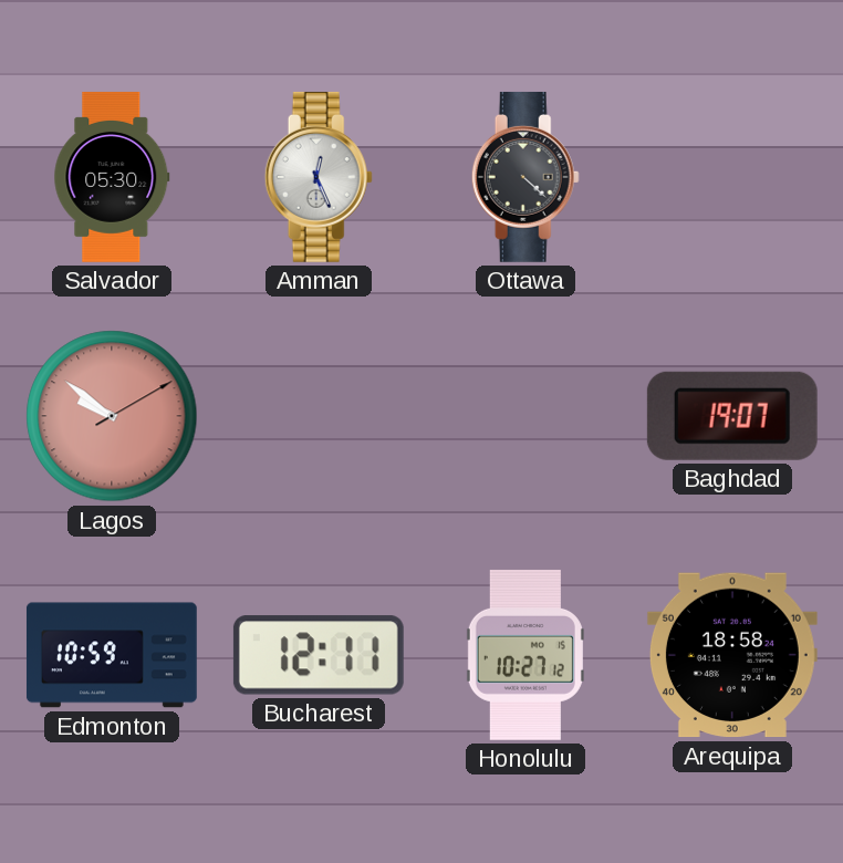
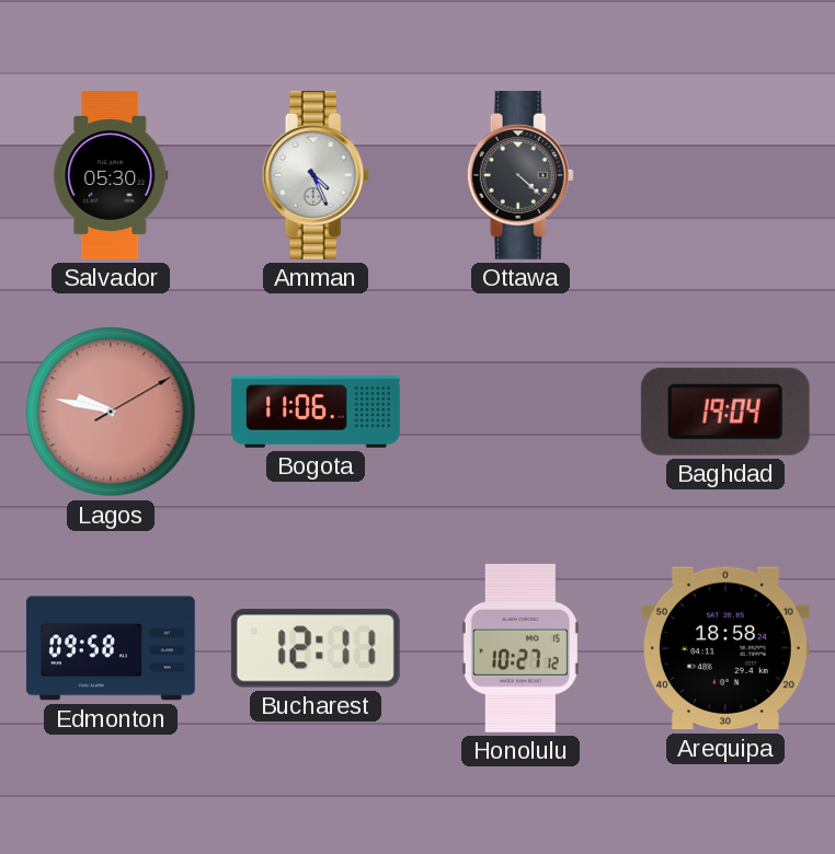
Amman: 12:26 -> 4:26
Lagos: 9:51 -> 9:47
Bogota: none -> 11:06
Baghdad: 19:07 -> 19:04
Edmonton: 10:59 -> 09:58
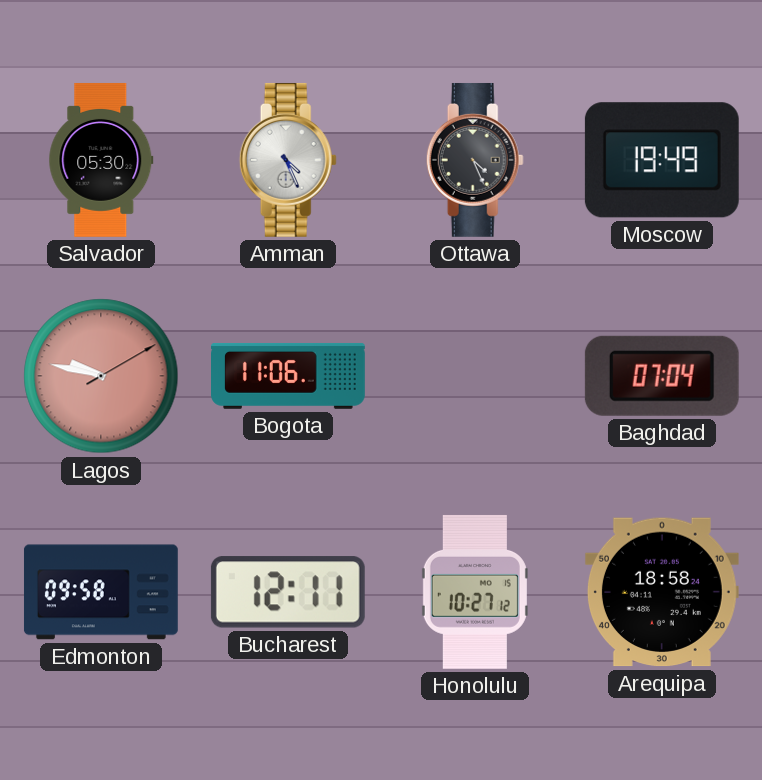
Ottawa: 4:22 -> 4:26
Moscow: none -> 19:49
Baghdad: 19:04 -> 07:04
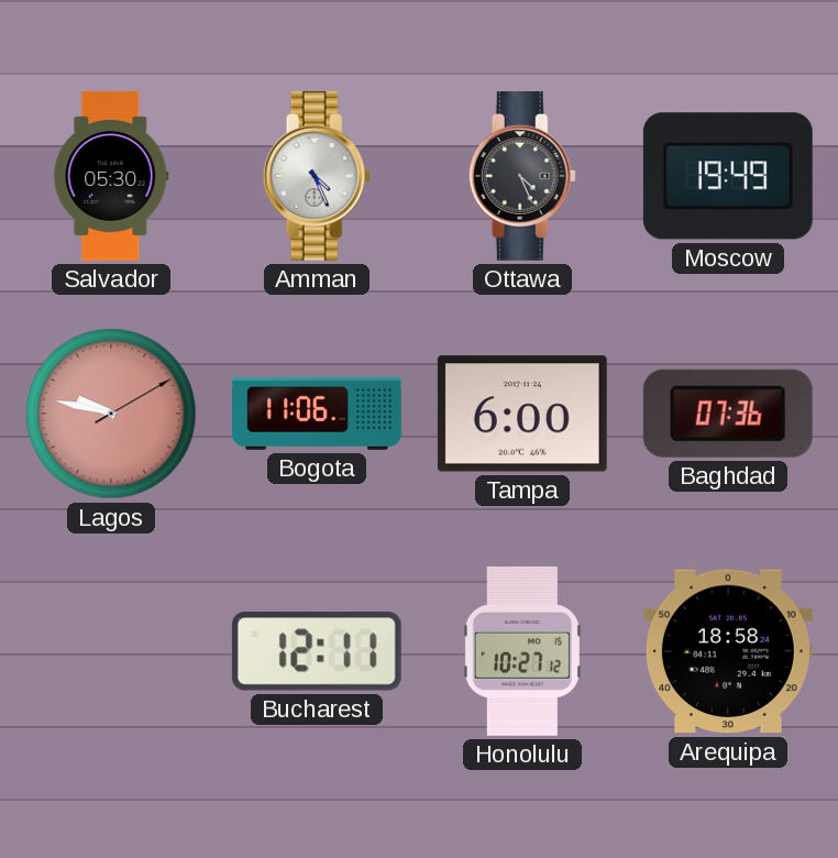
Tampa: none -> 6:00
Baghdad: 07:04 -> 07:36
Edmonton: 09:58 -> none
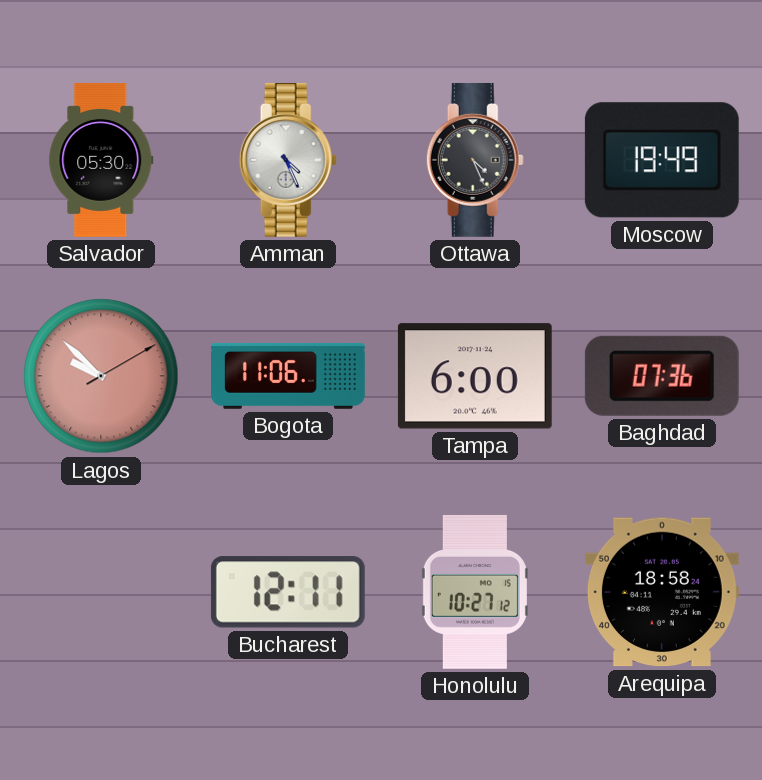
Lagos: 9:47 -> 9:52
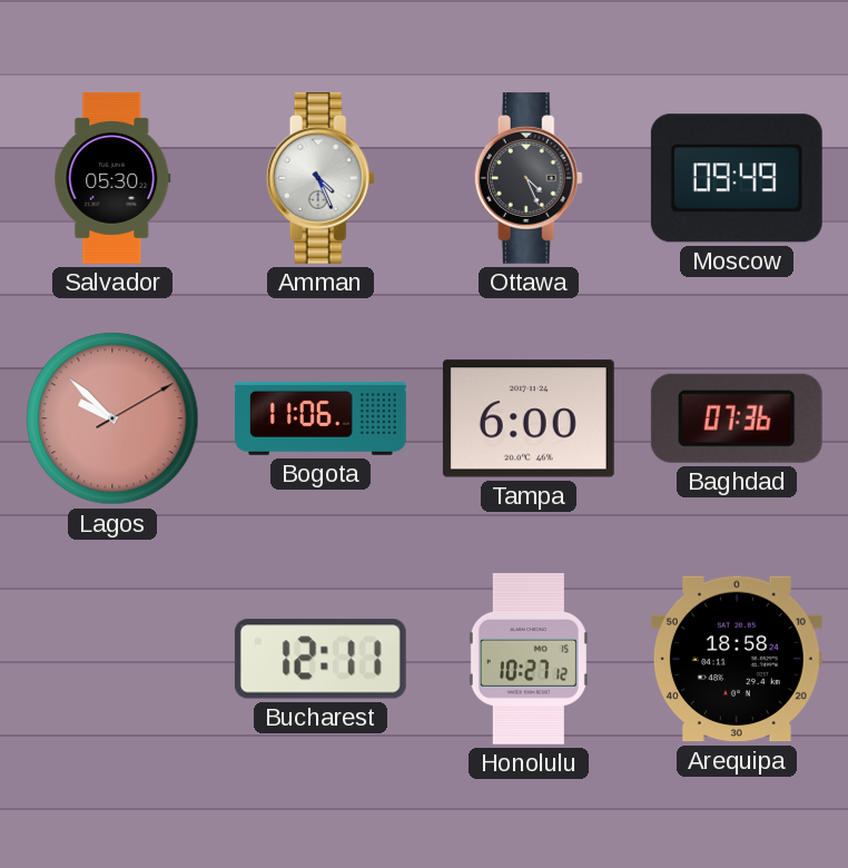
Moscow: 19:49 -> 09:49
